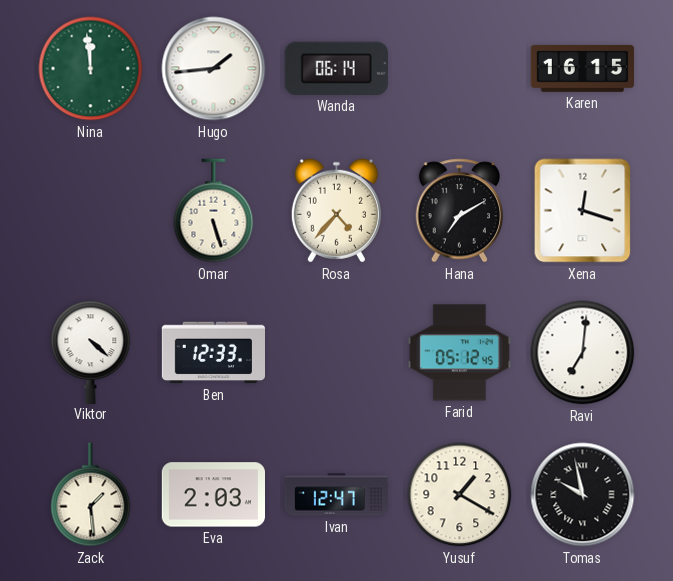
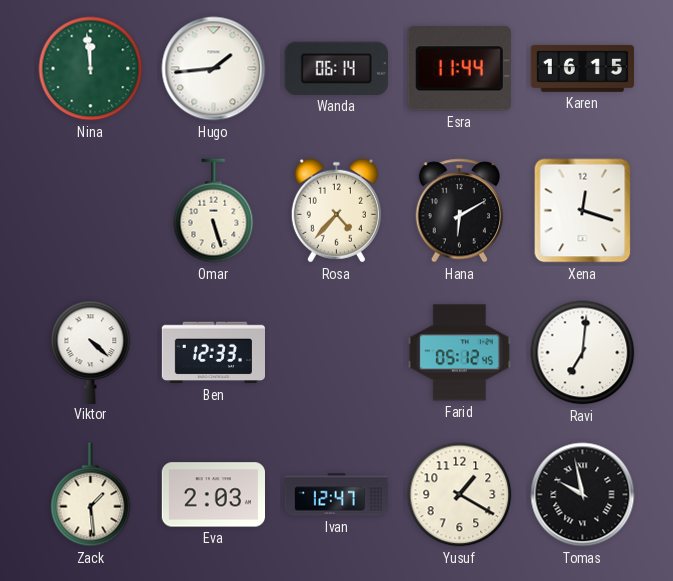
Esra: none -> 11:44
Hana: 7:10 -> 6:10
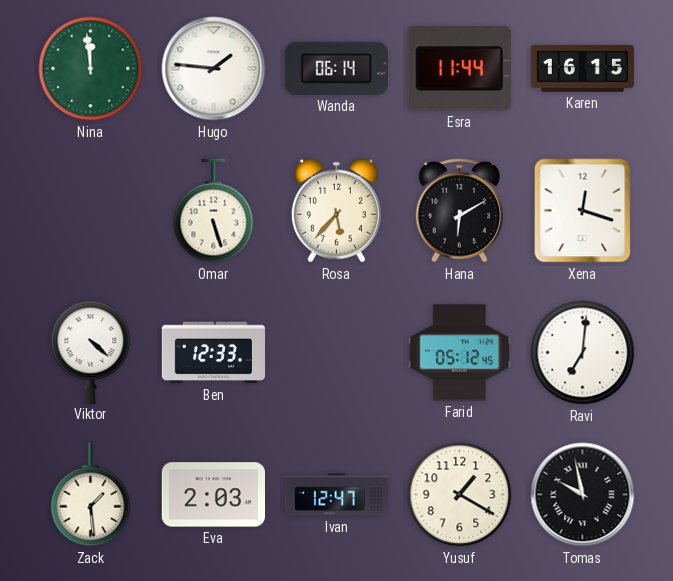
Hugo: 1:44 -> 1:46
Rosa: 4:37 -> 5:37
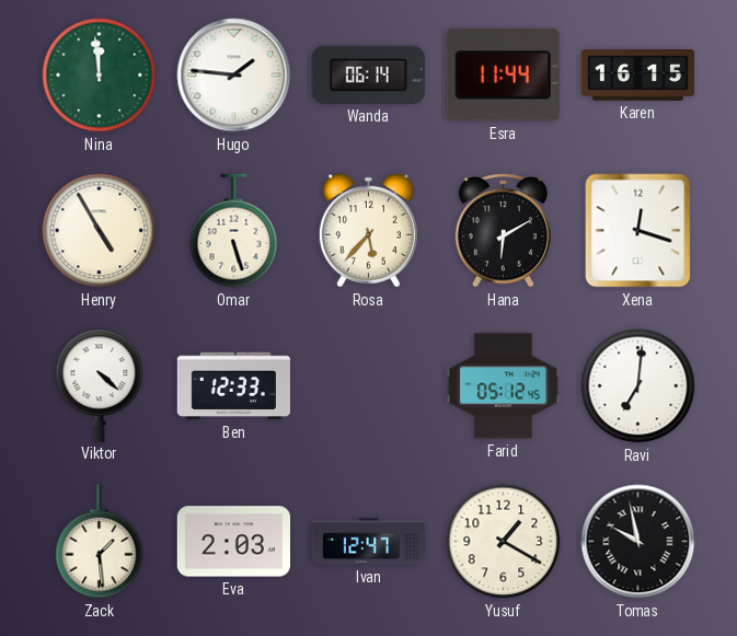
Henry: none -> 4:55
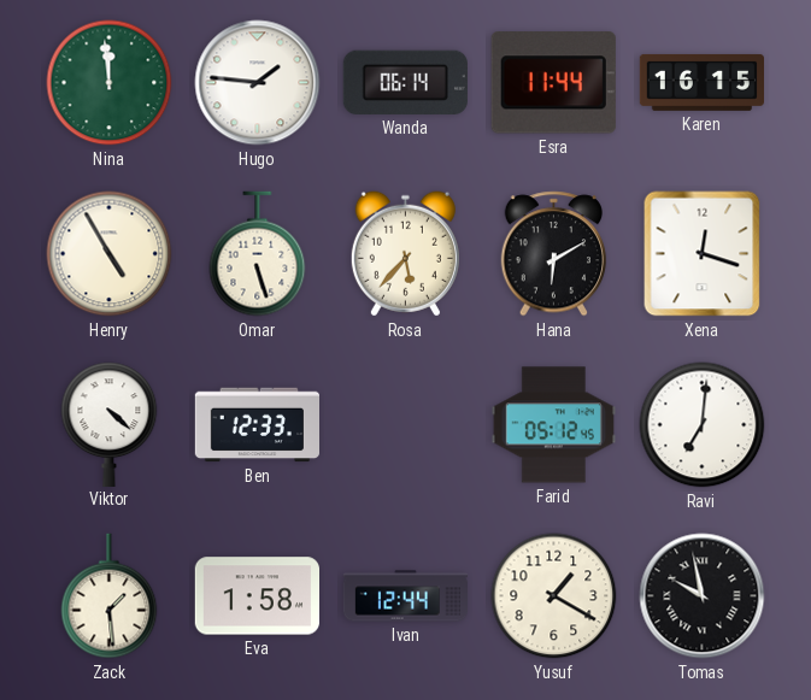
Eva: 2:03 -> 1:58
Ivan: 12:47 -> 12:44
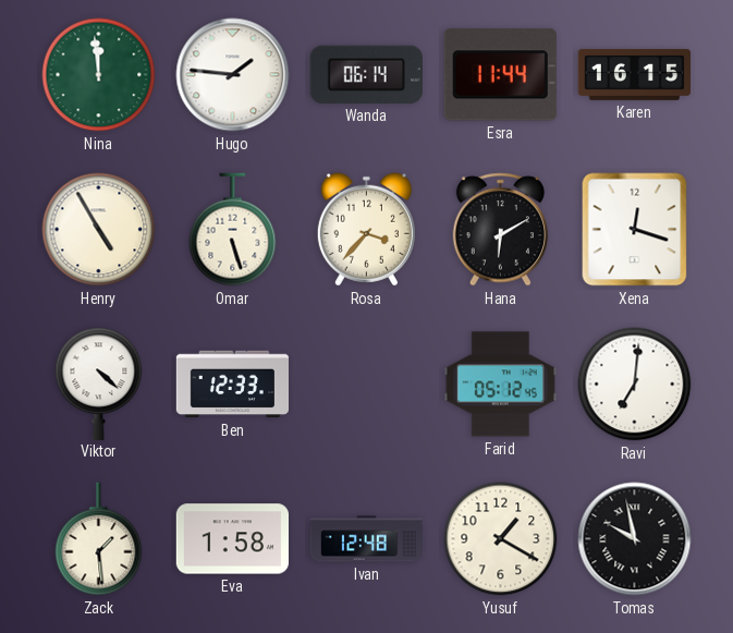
Rosa: 5:37 -> 3:37
Ivan: 12:44 -> 12:48
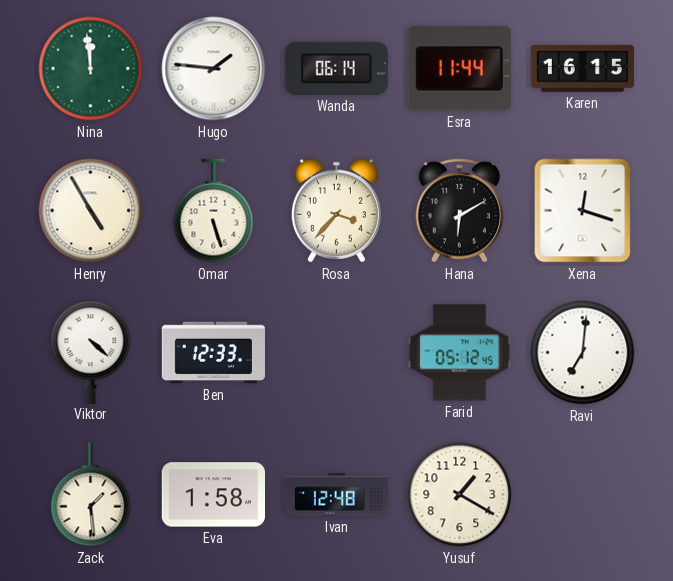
Tomas: 9:58 -> none
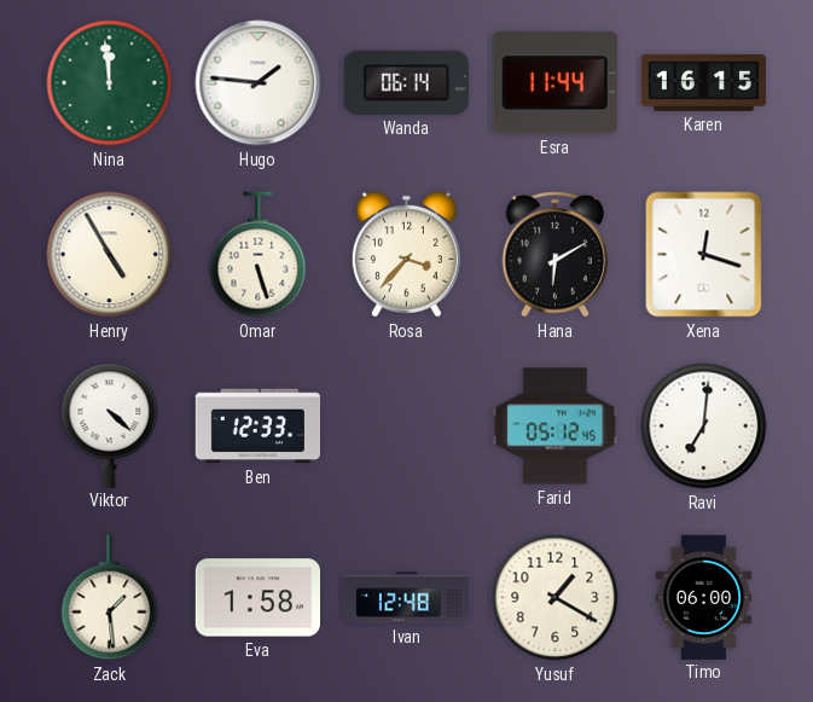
Timo: none -> 06:00
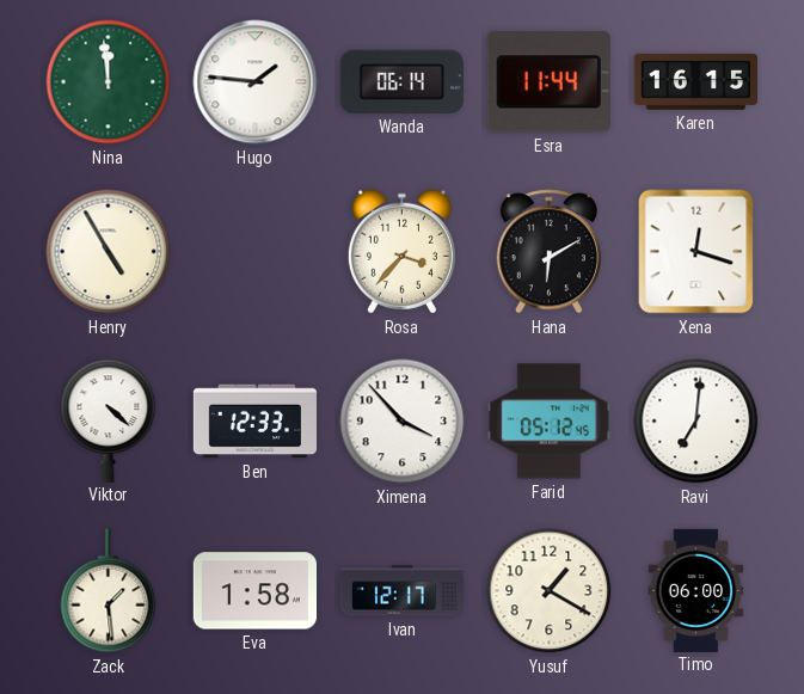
Omar: 5:27 -> none
Ximena: none -> 3:53
Ivan: 12:48 -> 12:17
